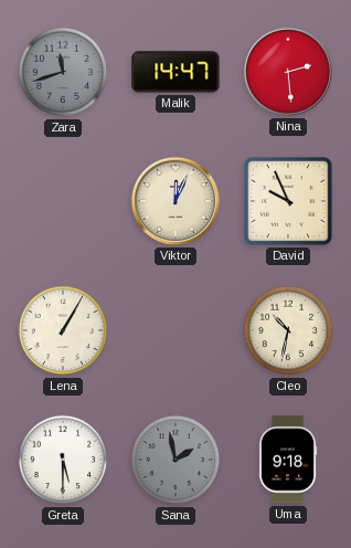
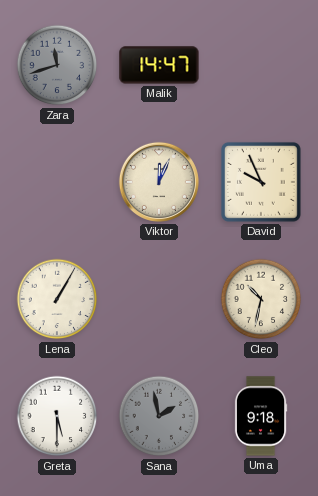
Nina: 2:29 -> none
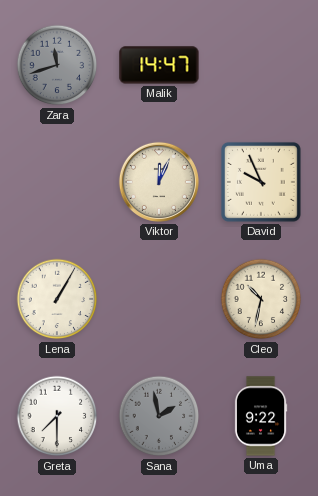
Greta: 5:30 -> 7:30
Uma: 9:18 -> 9:22
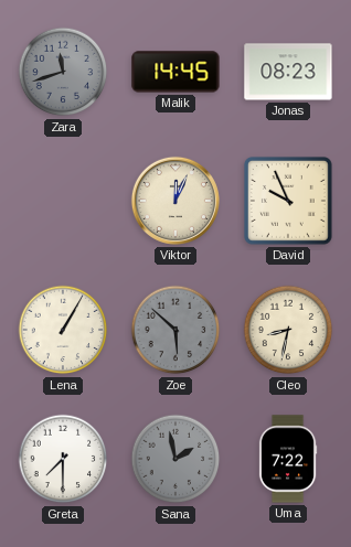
Malik: 14:47 -> 14:45
Jonas: none -> 08:23
Zoe: none -> 5:52
Cleo: 10:32 -> 8:32
Uma: 9:22 -> 7:22
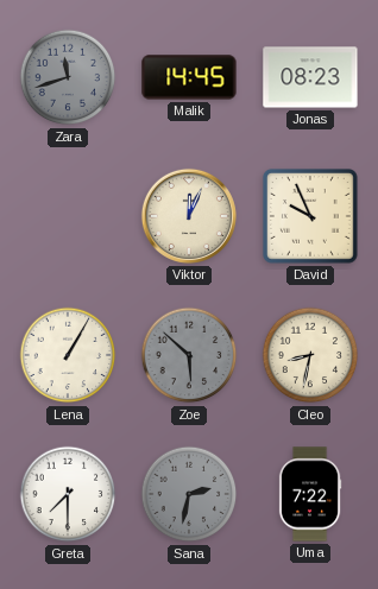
Sana: 1:58 -> 2:32
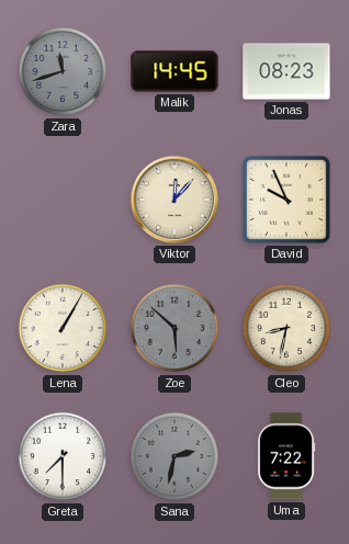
Viktor: 12:04 -> 12:07
